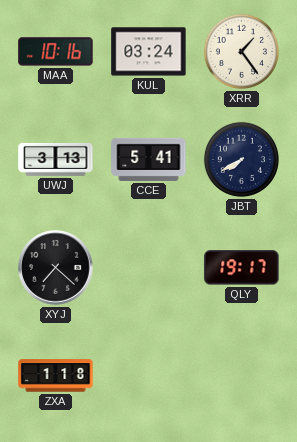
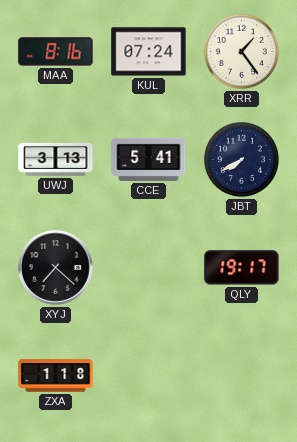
MAA: 10:16 -> 8:16
KUL: 03:24 -> 07:24
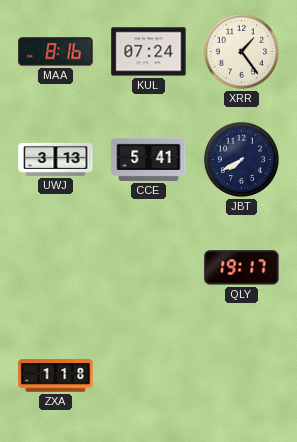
XYJ: 7:22 -> none
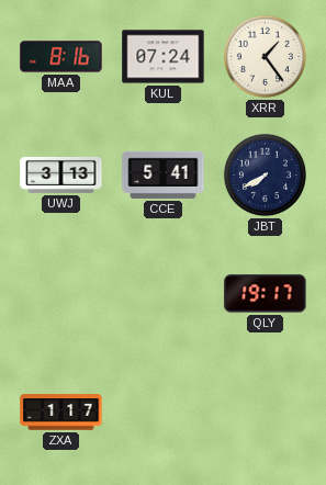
ZXA: 1:18 -> 1:17
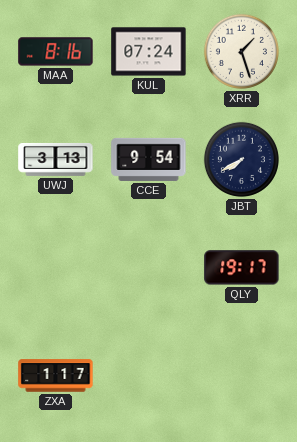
XRR: 1:24 -> 1:27
CCE: 5:41 -> 9:54
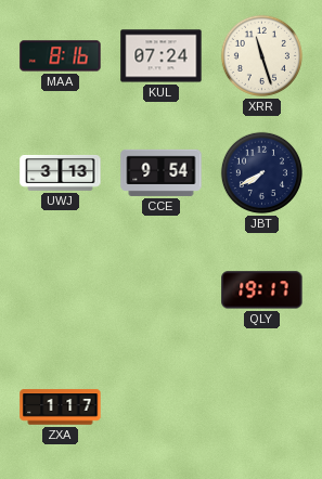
XRR: 1:27 -> 11:27
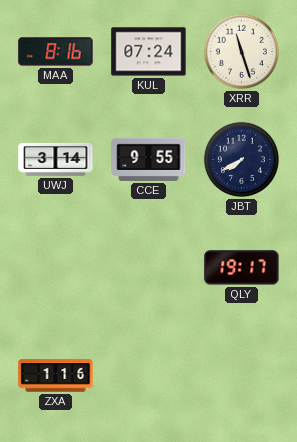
UWJ: 3:13 -> 3:14
CCE: 9:54 -> 9:55
ZXA: 1:17 -> 1:16
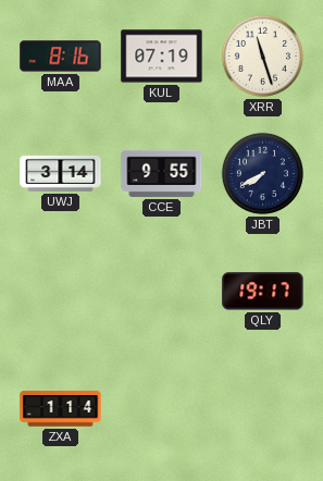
KUL: 07:24 -> 07:19
ZXA: 1:16 -> 1:14
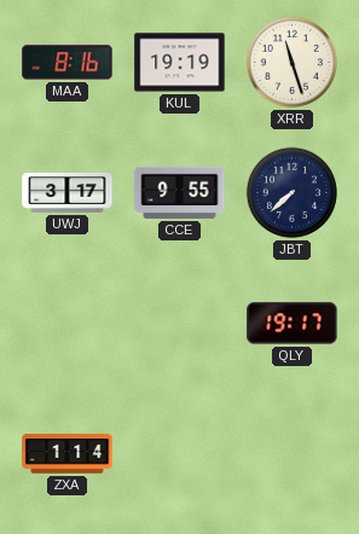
KUL: 07:19 -> 19:19
UWJ: 3:14 -> 3:17
JBT: 7:40 -> 7:38
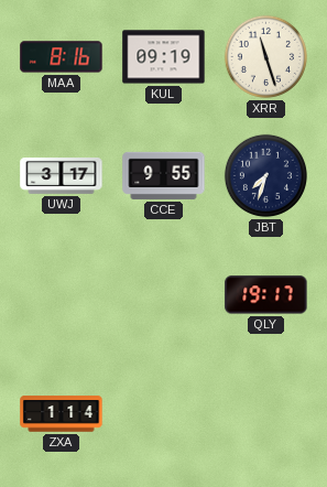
KUL: 19:19 -> 09:19
JBT: 7:38 -> 7:33
